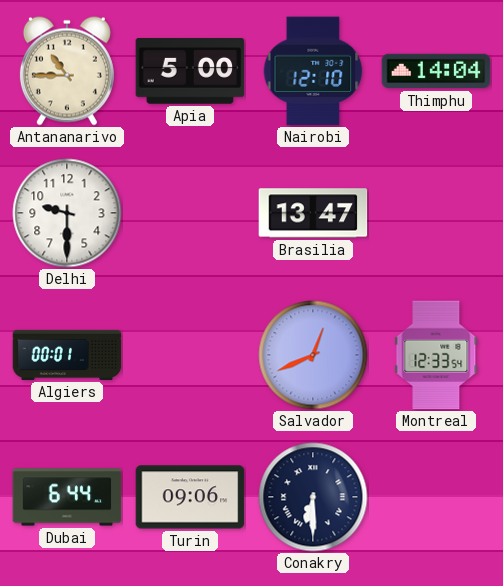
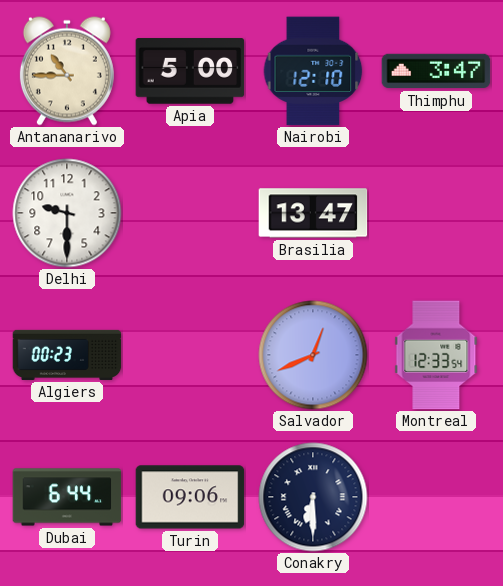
Thimphu: 14:04 -> 3:47
Algiers: 00:01 -> 00:23
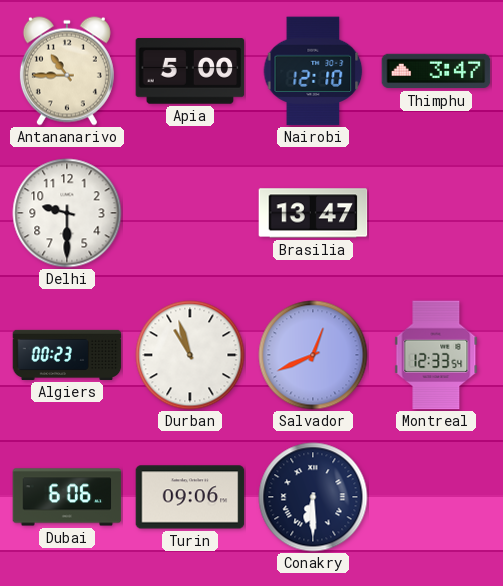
Durban: none -> 10:57
Dubai: 6:44 -> 6:06
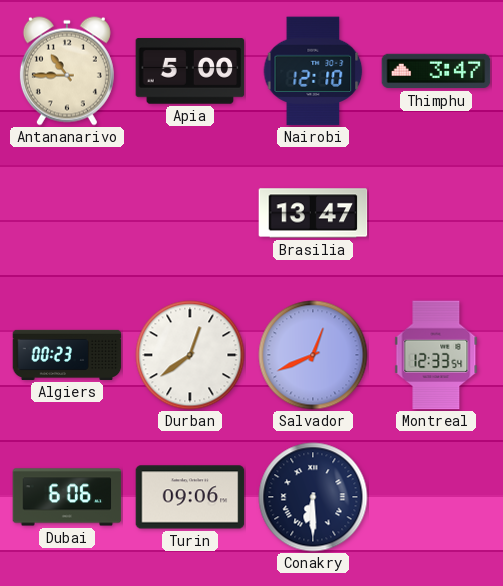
Delhi: 9:30 -> none
Durban: 10:57 -> 12:39
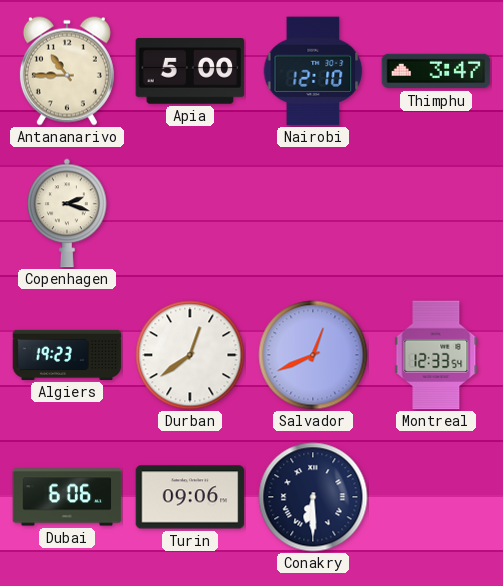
Copenhagen: none -> 2:18
Brasilia: 13:47 -> none
Algiers: 00:23 -> 19:23
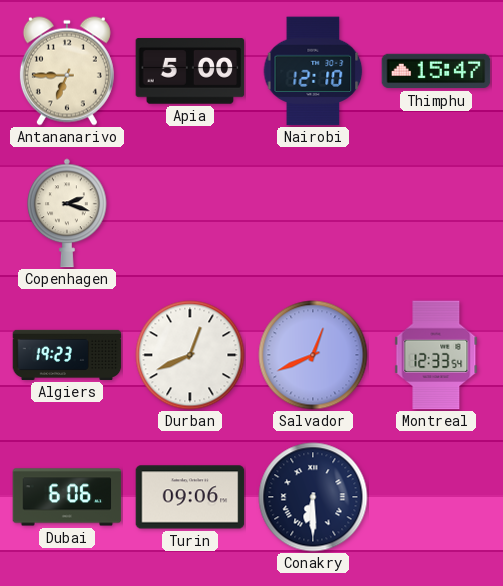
Antananarivo: 10:45 -> 6:45
Thimphu: 3:47 -> 15:47
Durban: 12:39 -> 12:41
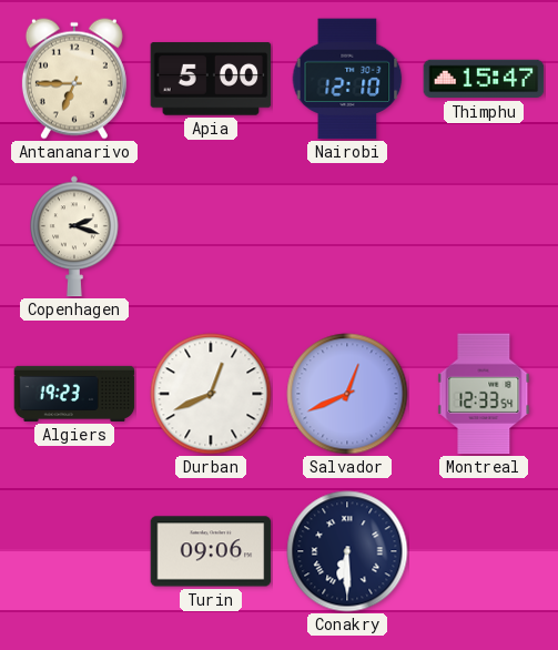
Dubai: 6:06 -> none
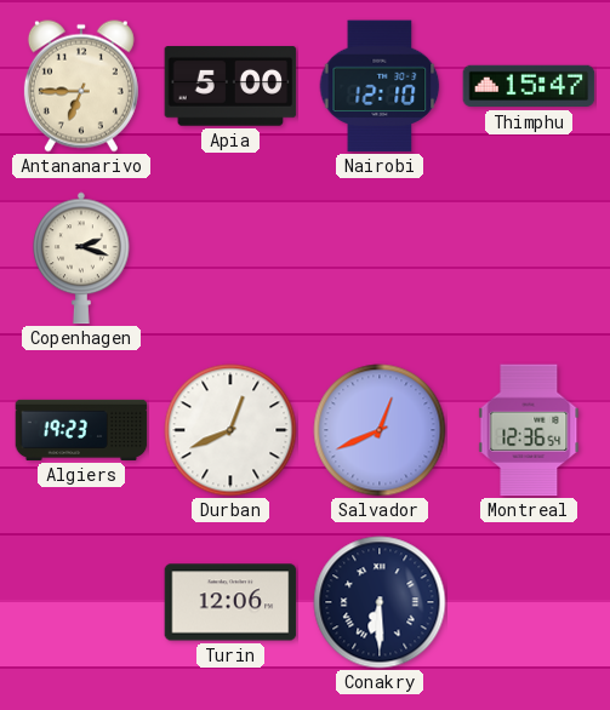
Montreal: 12:33 -> 12:36
Turin: 09:06 -> 12:06
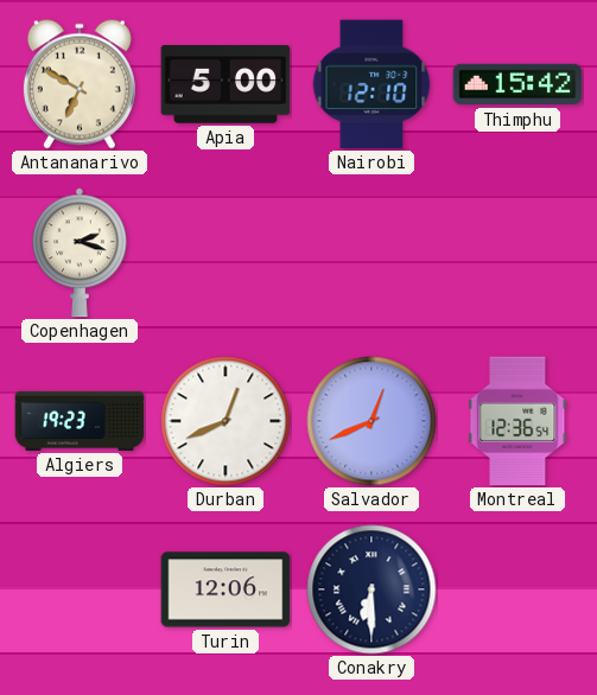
Antananarivo: 6:45 -> 6:50
Thimphu: 15:47 -> 15:42
